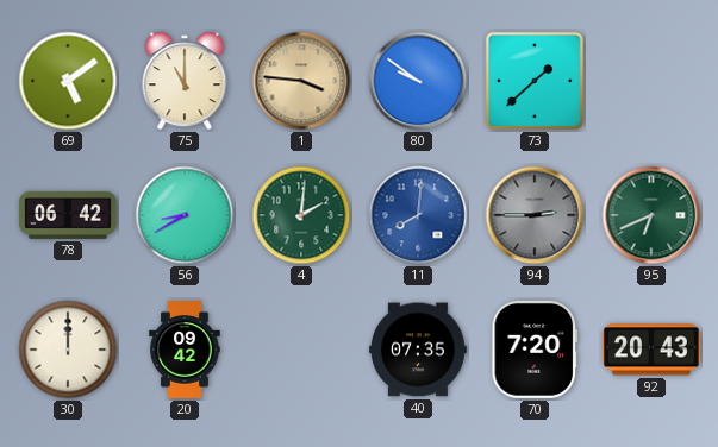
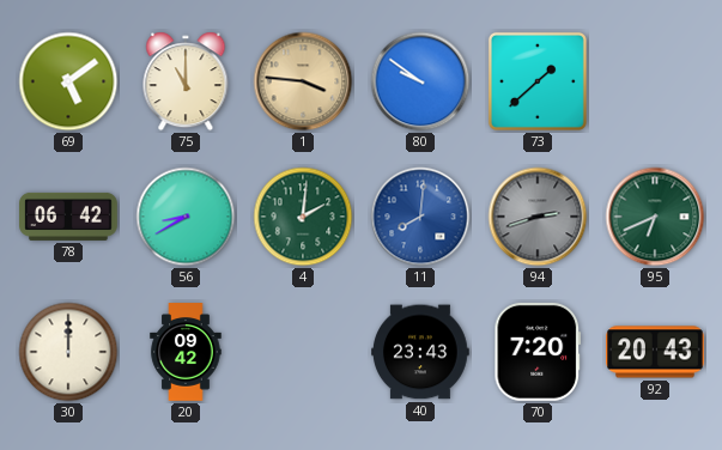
94: 2:45 -> 2:42
40: 07:35 -> 23:43
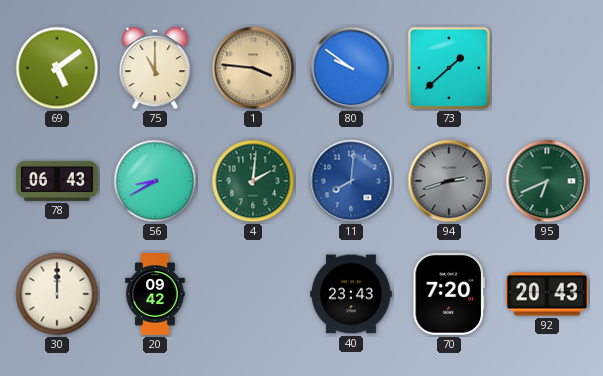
78: 06:42 -> 06:43
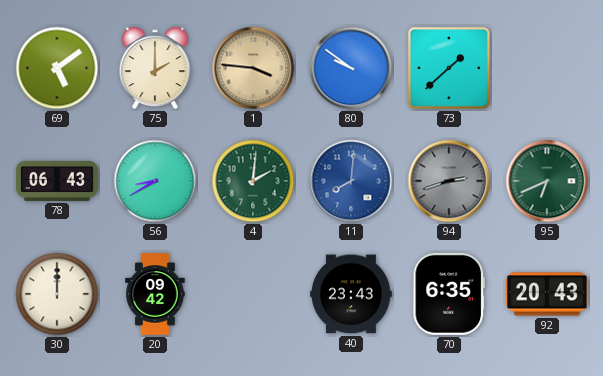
75: 11:00 -> 2:00
70: 7:20 -> 6:35
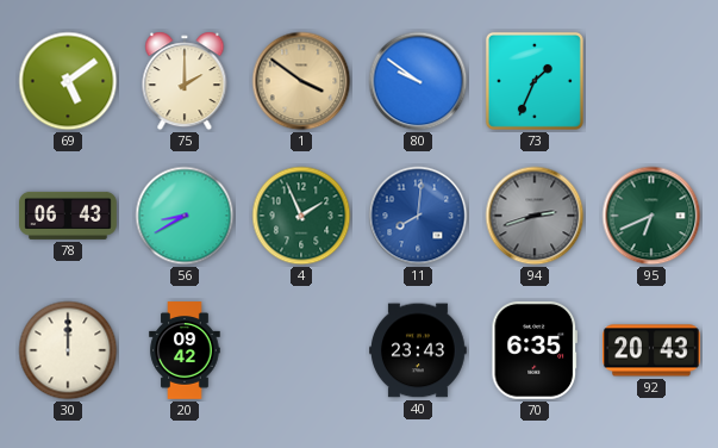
1: 3:46 -> 3:51
73: 1:38 -> 1:34
4: 2:01 -> 1:56
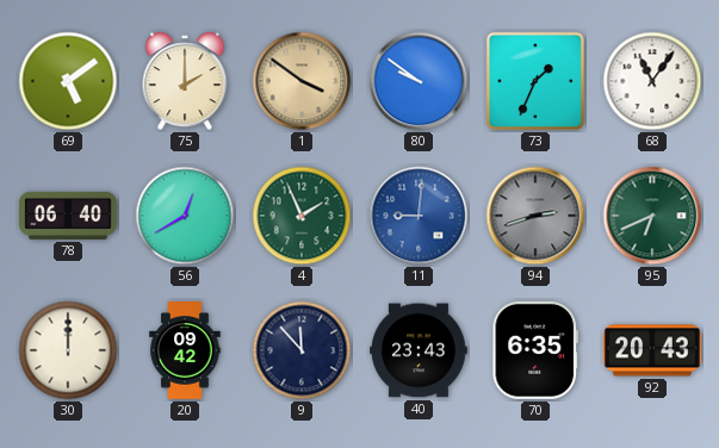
68: none -> 11:06
78: 06:43 -> 06:40
56: 8:40 -> 12:40
11: 8:01 -> 9:01
9: none -> 11:53
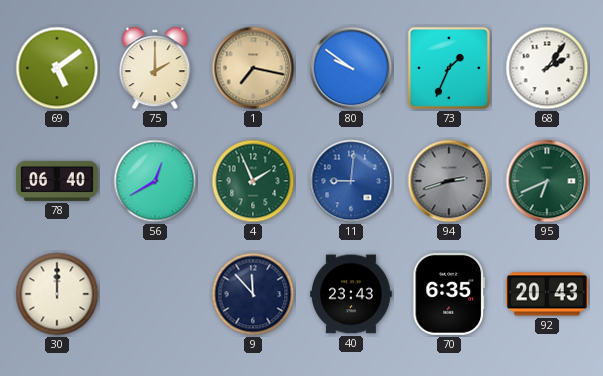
1: 3:51 -> 7:17
68: 11:06 -> 2:06
20: 09:42 -> none
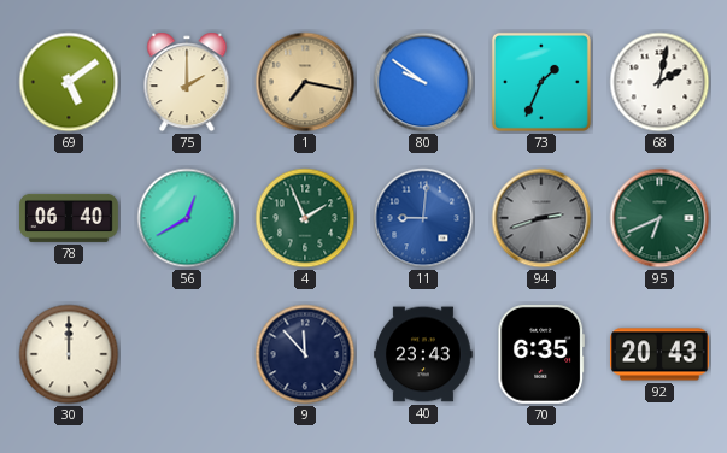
68: 2:06 -> 2:02
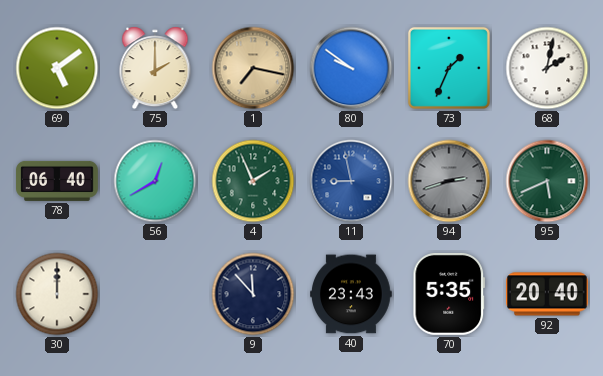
11: 9:01 -> 8:58
95: 6:41 -> 5:41
70: 6:35 -> 5:35
92: 20:43 -> 20:40
